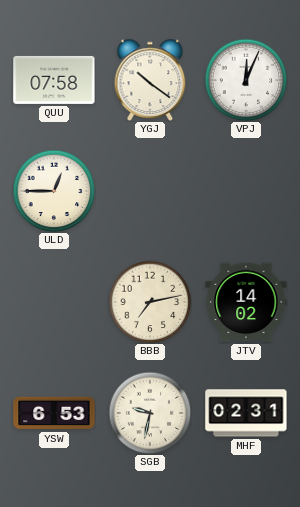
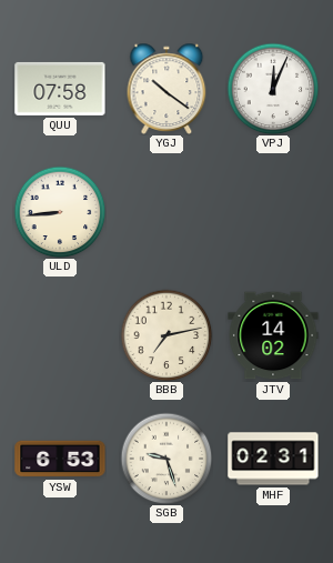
ULD: 12:45 -> 8:44
SGB: 9:32 -> 9:27
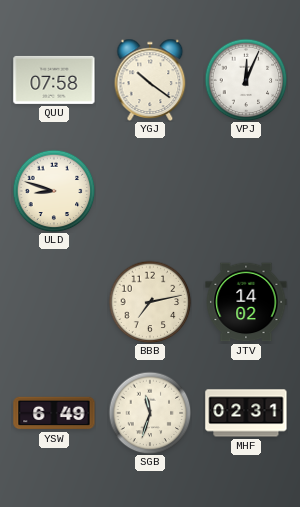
ULD: 8:44 -> 8:48
YSW: 6:53 -> 6:49
SGB: 9:27 -> 11:33
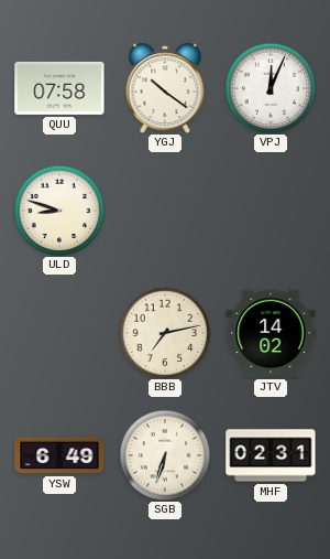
SGB: 11:33 -> 6:33
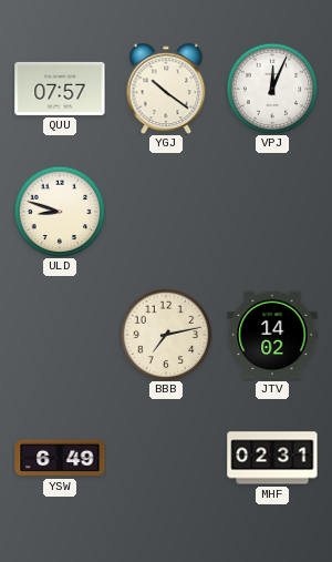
QUU: 07:58 -> 07:57
SGB: 6:33 -> none
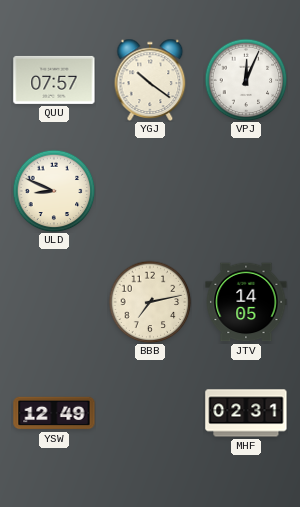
ULD: 8:48 -> 8:49
JTV: 14:02 -> 14:05
YSW: 6:49 -> 12:49
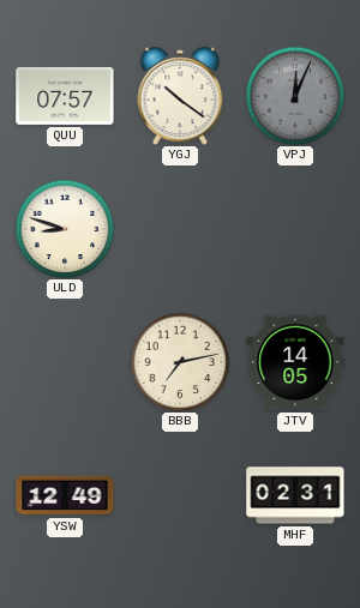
VPJ dial: white -> grey
ULD: 8:49 -> 8:48
